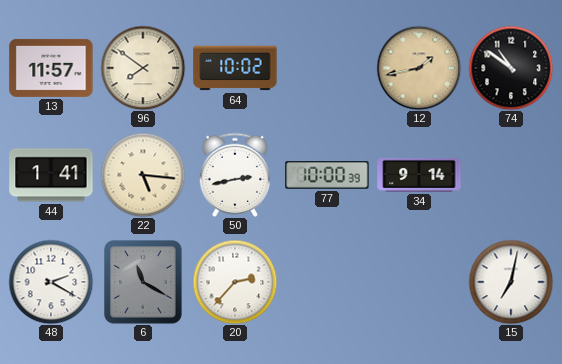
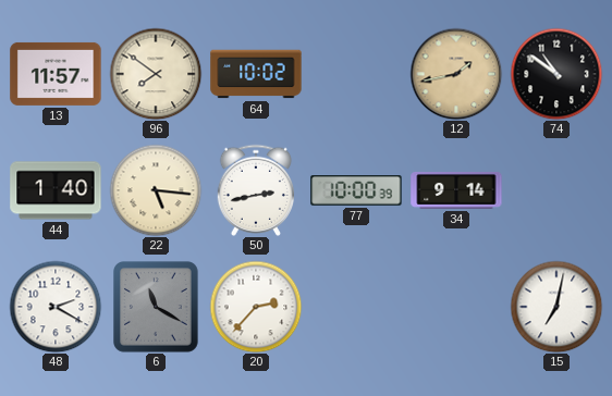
44: 1:41 -> 1:40
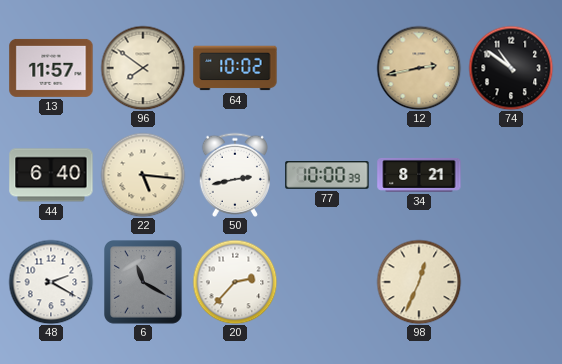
12: 1:43 -> 2:43
44: 1:40 -> 6:40
34: 9:14 -> 8:21
98: none -> 12:34
15: 7:02 -> none
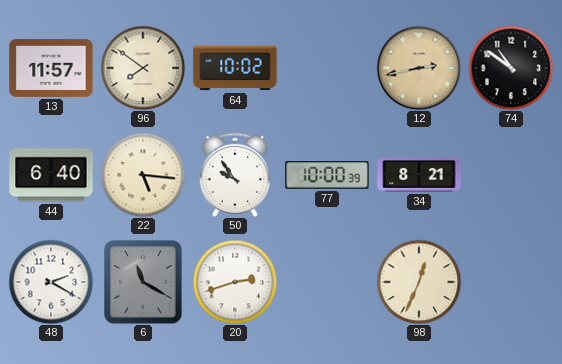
50: 2:43 -> 9:54
20: 2:37 -> 2:42
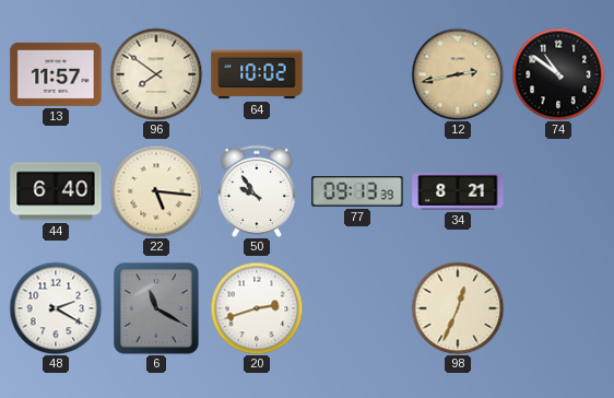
77: 10:00 -> 09:13
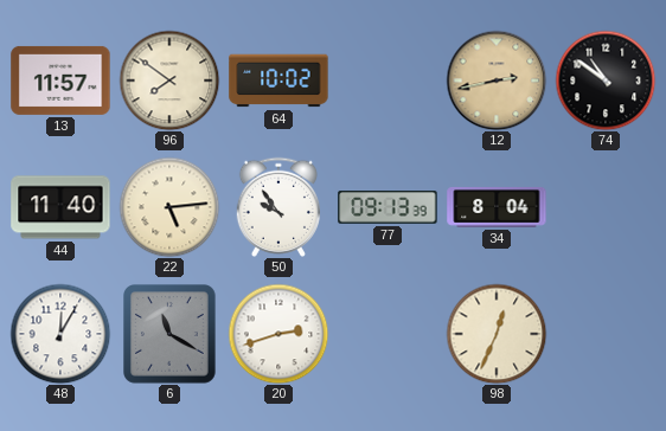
44: 6:40 -> 11:40
22: 5:16 -> 5:14
34: 8:21 -> 8:04
48: 2:20 -> 12:05
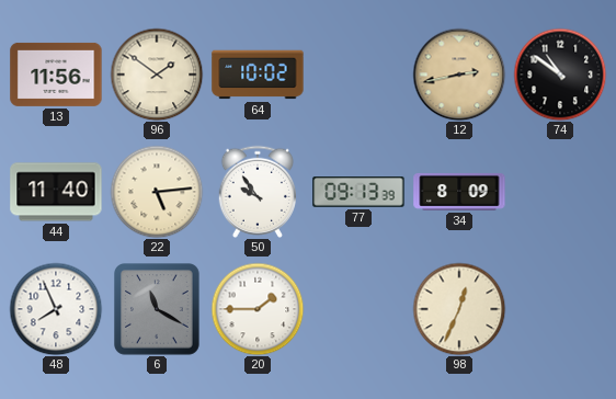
13: 11:57 -> 11:56
96: 7:51 -> 1:51
34: 8:04 -> 8:09
48: 12:05 -> 7:56
20: 2:42 -> 1:45
